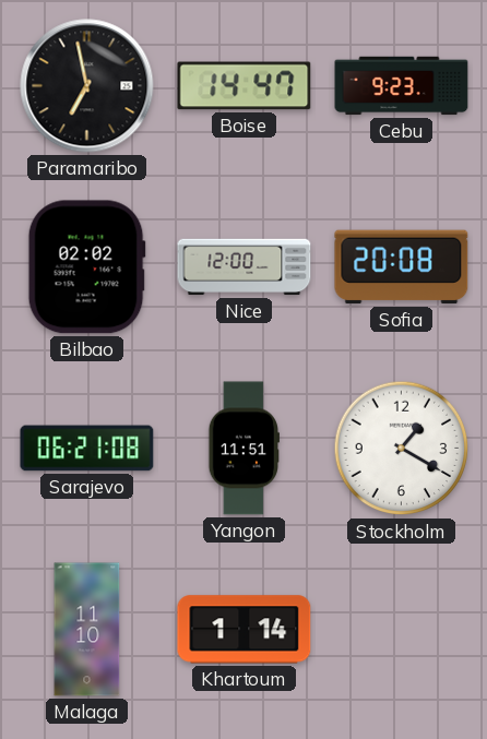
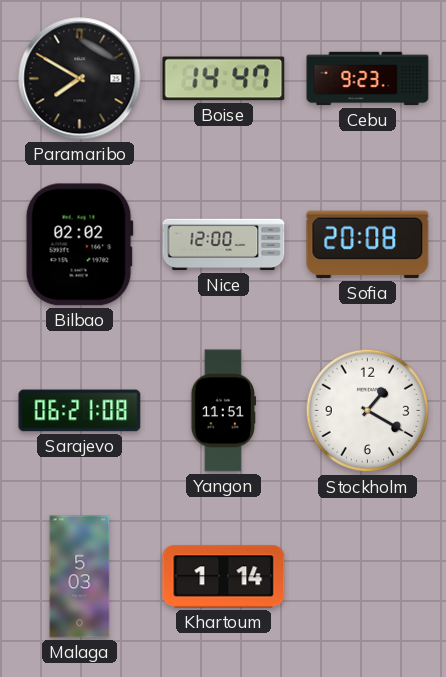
Paramaribo: 6:58 -> 7:50
Malaga: 11:10 -> 5:03
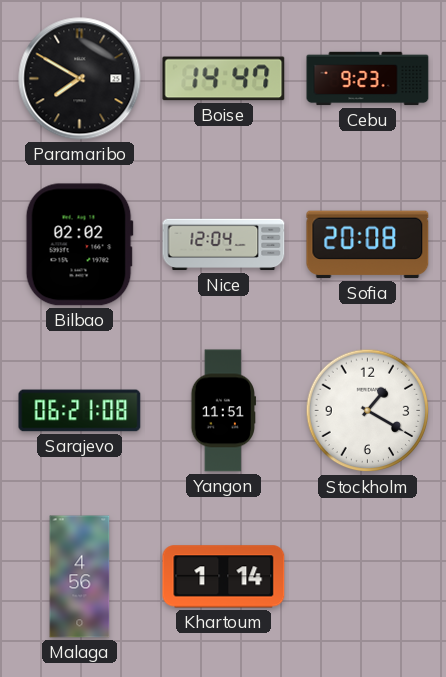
Nice: 12:00 -> 12:04
Malaga: 5:03 -> 4:56
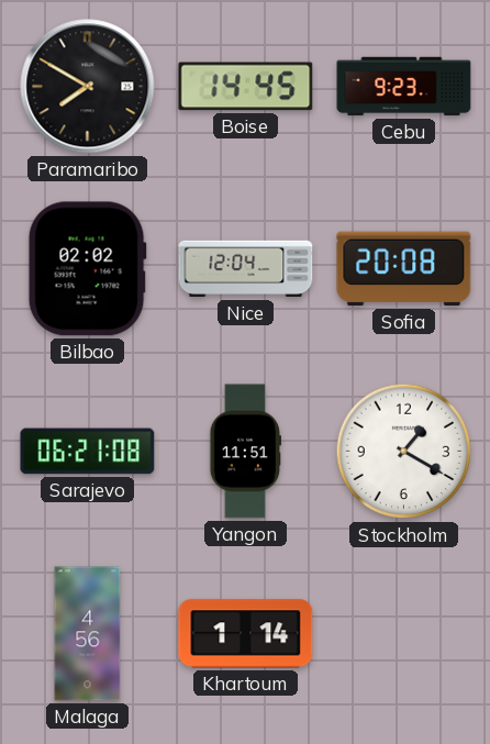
Boise: 14:47 -> 14:45
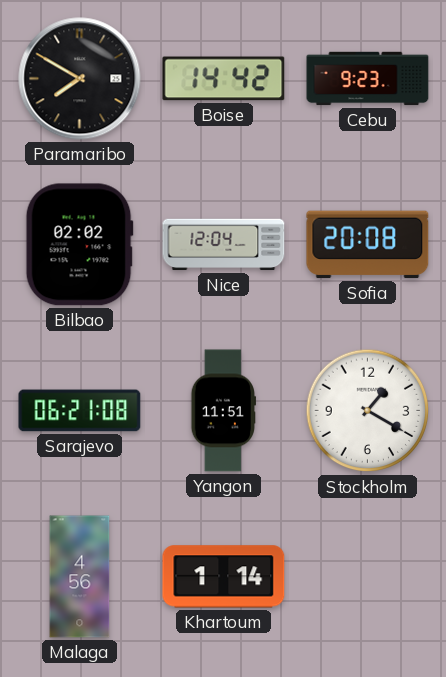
Boise: 14:45 -> 14:42
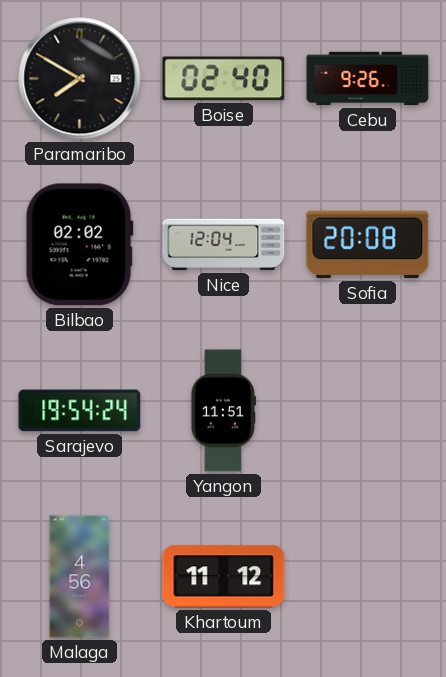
Boise: 14:42 -> 02:40
Cebu: 9:23 -> 9:26
Sarajevo: 06:21 -> 19:54
Stockholm: 1:20 -> none
Khartoum: 1:14 -> 11:12
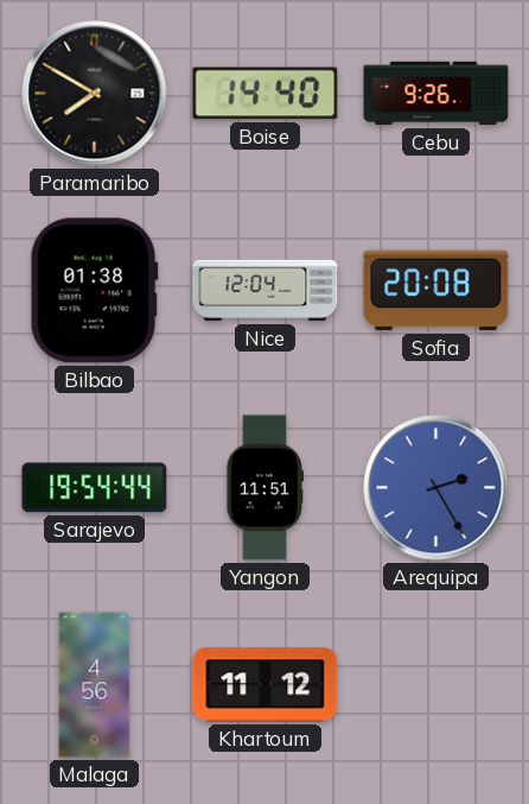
Boise: 02:40 -> 14:40
Bilbao: 02:02 -> 01:38
Sarajevo: 19:54:24 -> 19:54:44
Arequipa: none -> 2:25
